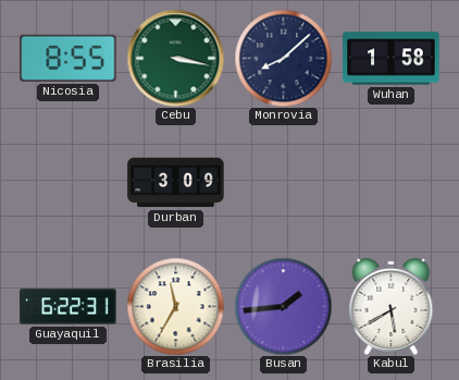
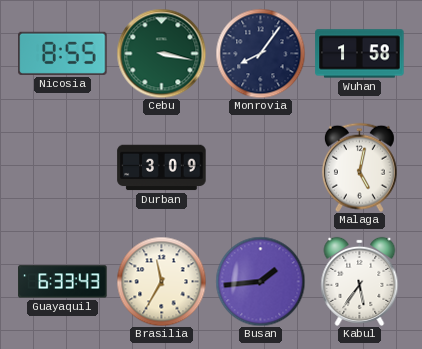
Monrovia: 8:08 -> 8:06
Malaga: none -> 5:02
Guayaquil: 6:22 -> 6:33
Kabul: 5:40 -> 5:36
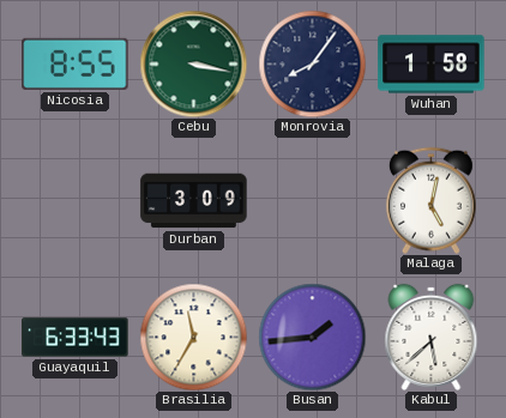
Kabul: 5:36 -> 5:38
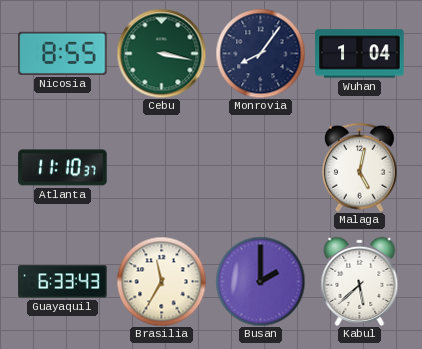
Wuhan: 1:58 -> 1:04
Atlanta: none -> 11:10
Durban: 3:09 -> none
Busan: 1:44 -> 2:00
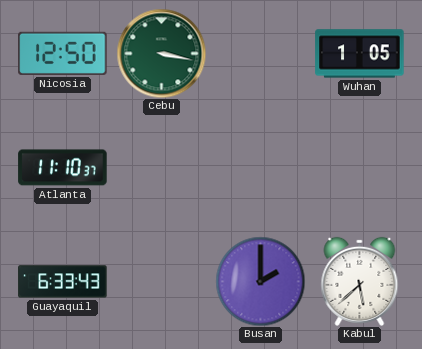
Nicosia: 8:55 -> 12:50
Monrovia: 8:06 -> none
Wuhan: 1:04 -> 1:05
Malaga: 5:02 -> none
Brasilia: 11:35 -> none
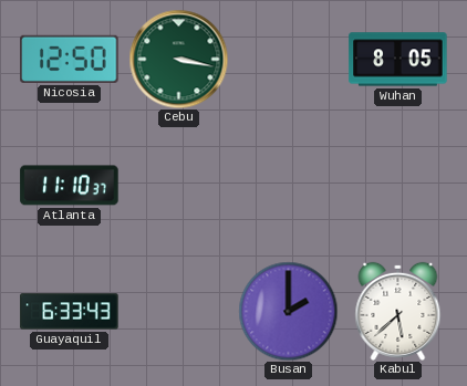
Wuhan: 1:05 -> 8:05
